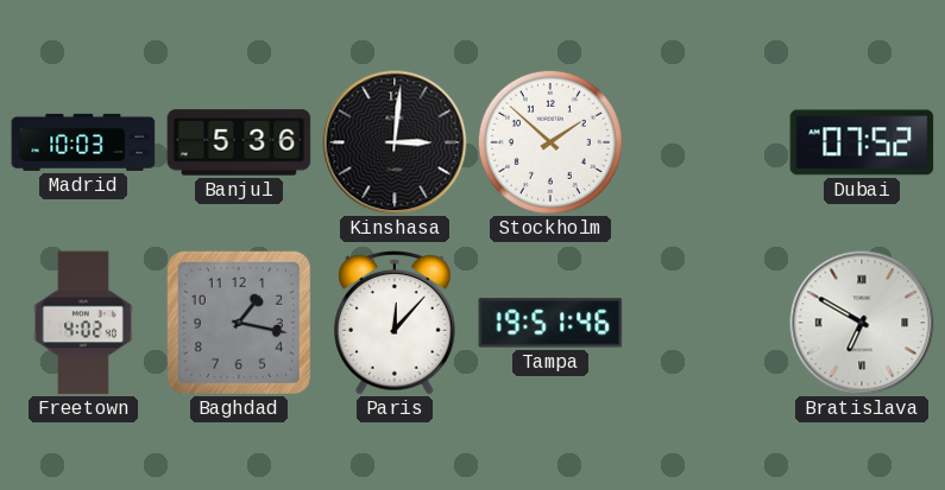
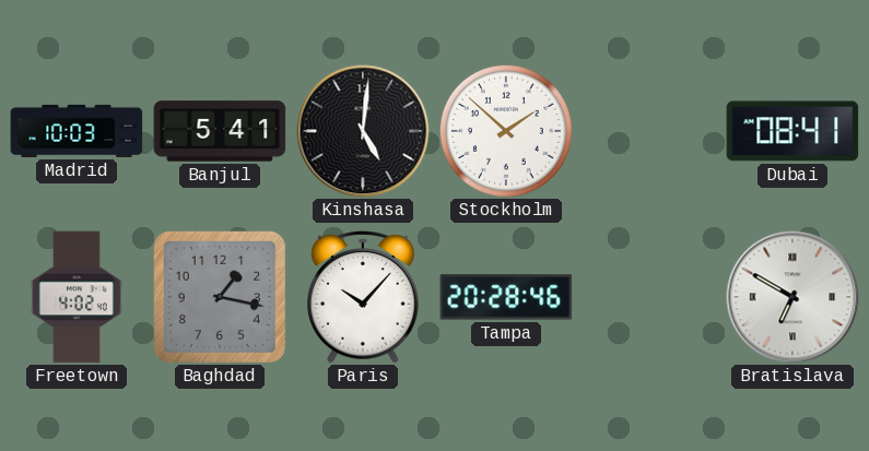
Banjul: 5:36 -> 5:41
Kinshasa: 3:01 -> 5:01
Dubai: 07:52 -> 08:41
Paris: 12:07 -> 10:07
Tampa: 19:51 -> 20:28
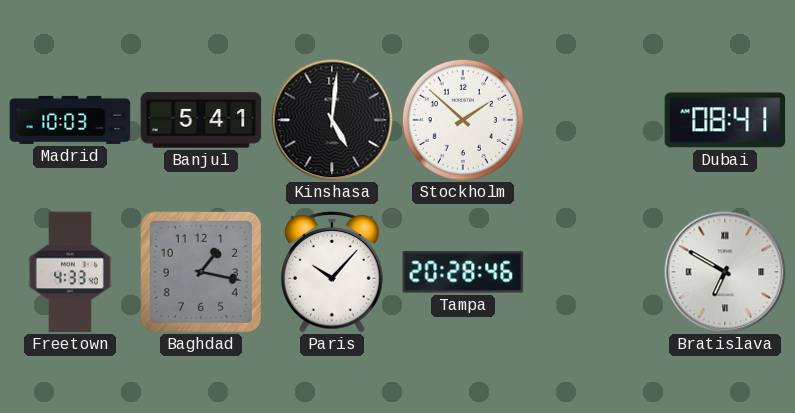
Freetown: 4:02 -> 4:33
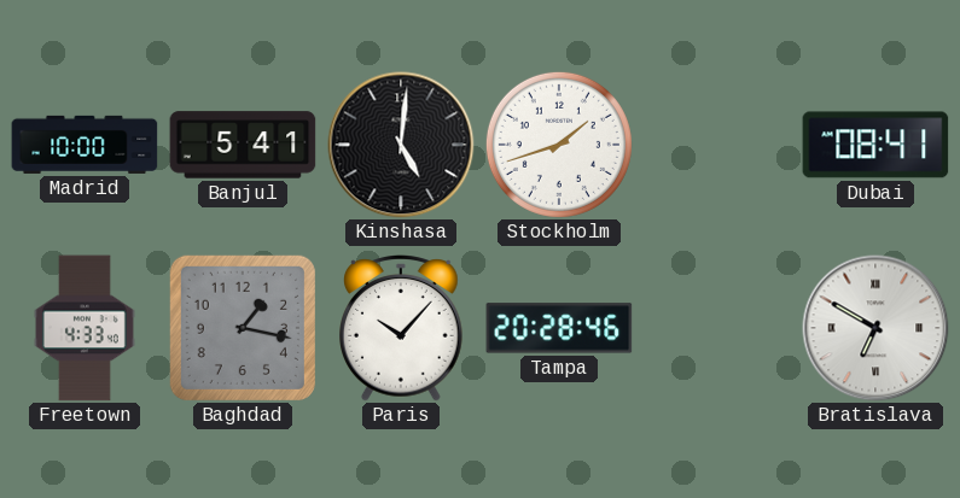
Madrid: 10:03 -> 10:00
Stockholm: 1:52 -> 1:42
